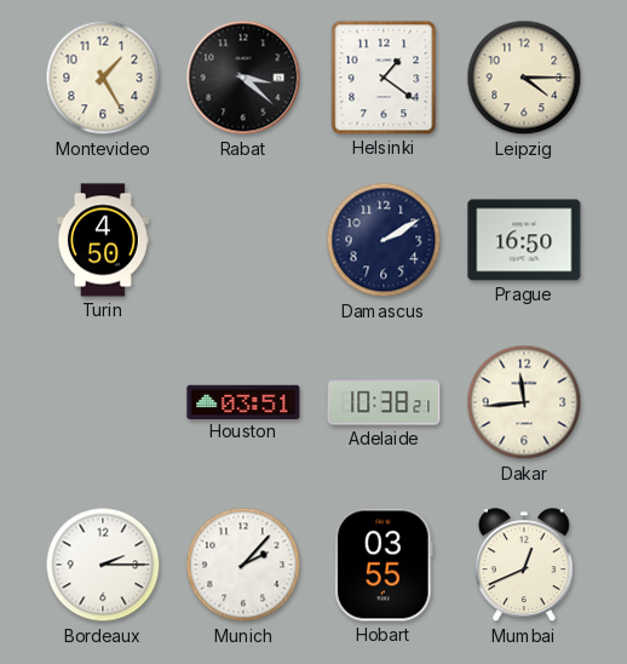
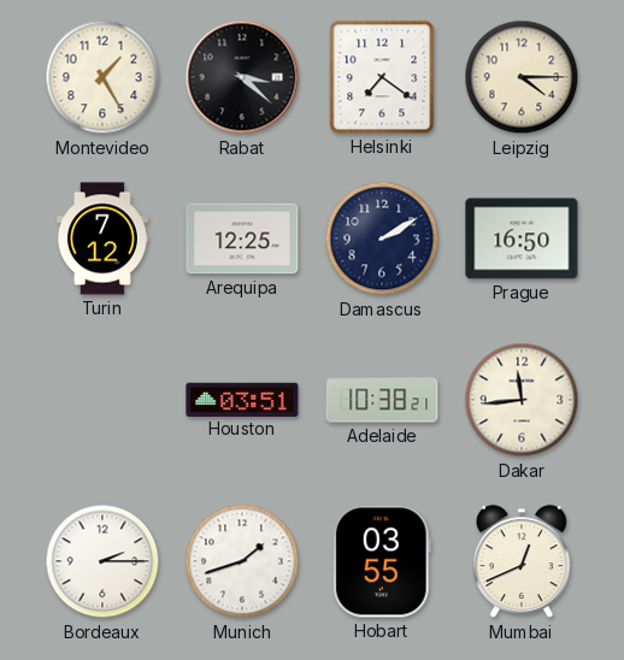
Helsinki: 1:21 -> 7:21
Turin: 4:50 -> 7:12
Arequipa: none -> 12:25
Munich: 2:07 -> 1:42
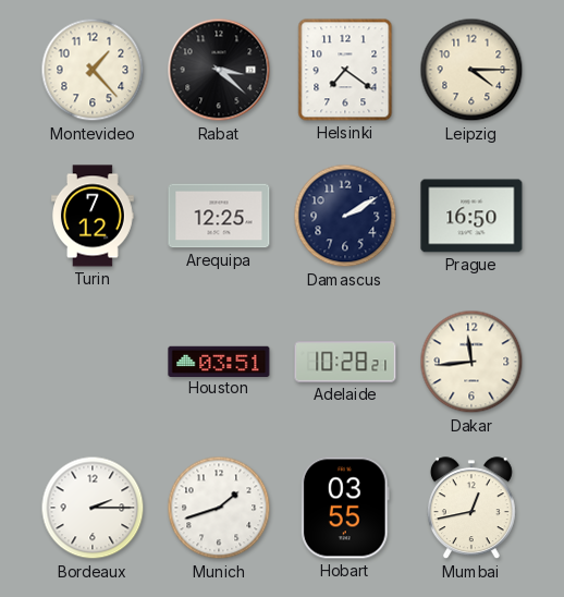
Montevideo: 1:25 -> 1:23
Adelaide: 10:38 -> 10:28
Mumbai: 12:41 -> 12:43
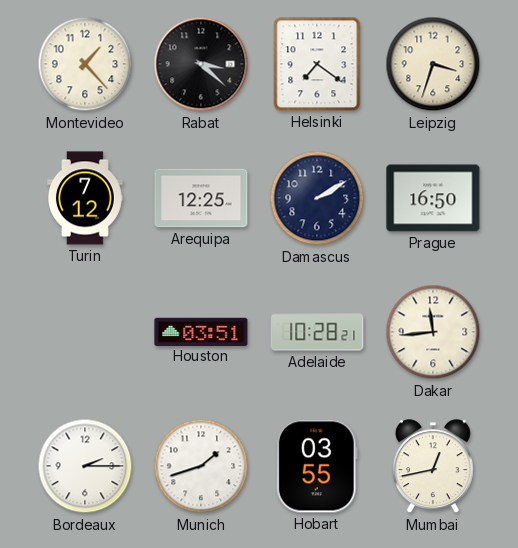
Leipzig: 4:15 -> 3:33
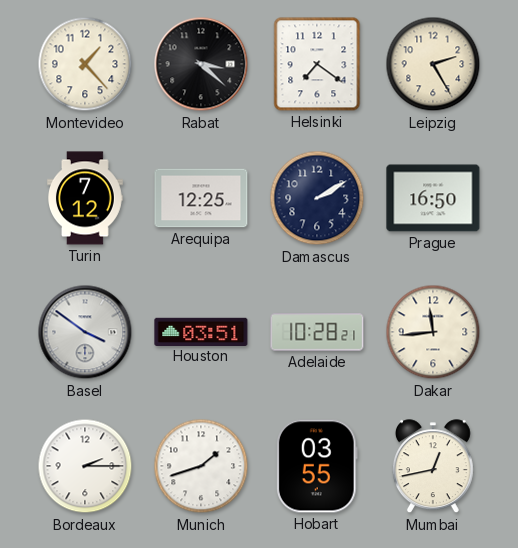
Leipzig: 3:33 -> 2:25
Basel: none -> 3:51
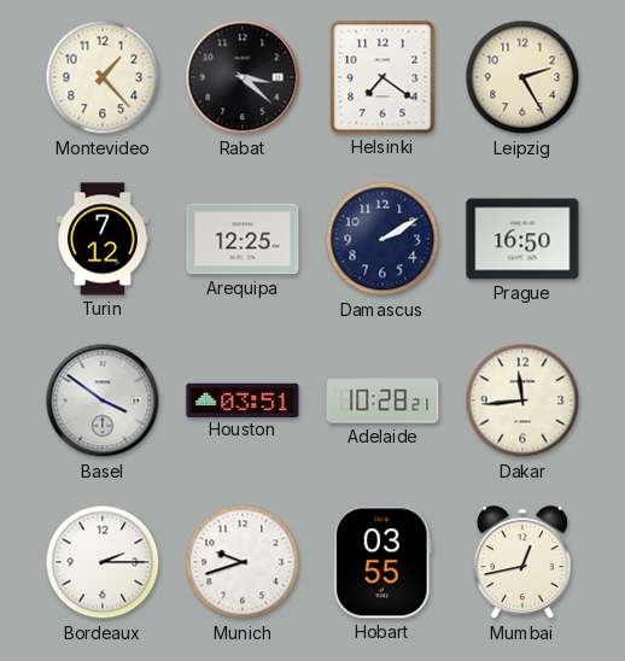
Munich: 1:42 -> 9:42
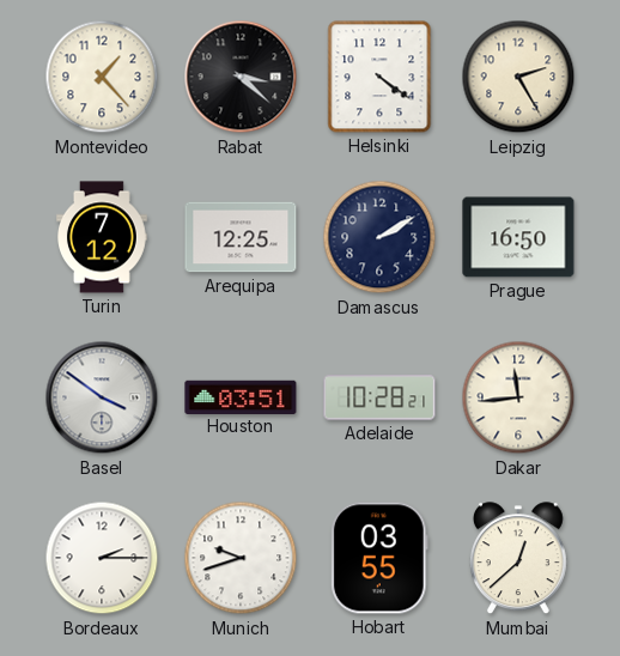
Helsinki: 7:21 -> 4:21
Mumbai: 12:43 -> 12:38
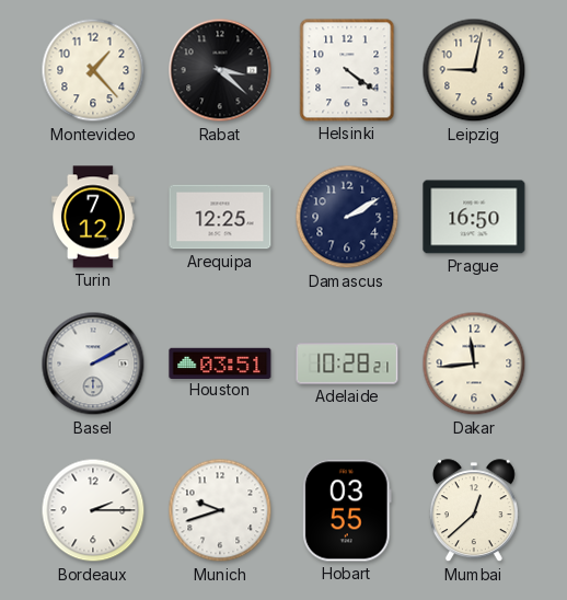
Leipzig: 2:25 -> 9:02
Basel: 3:51 -> 2:10
